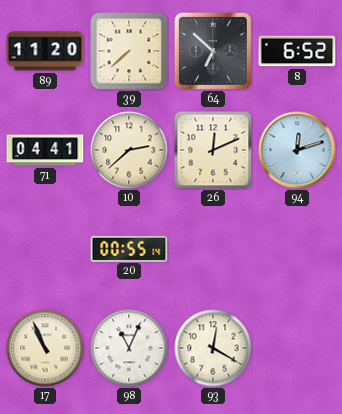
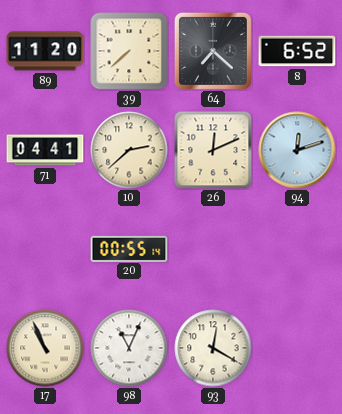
64: 6:52 -> 7:22
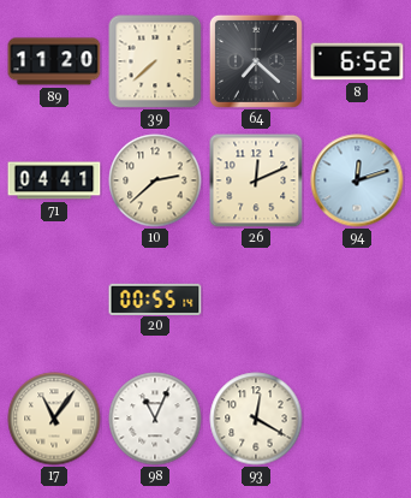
17: 10:56 -> 11:06
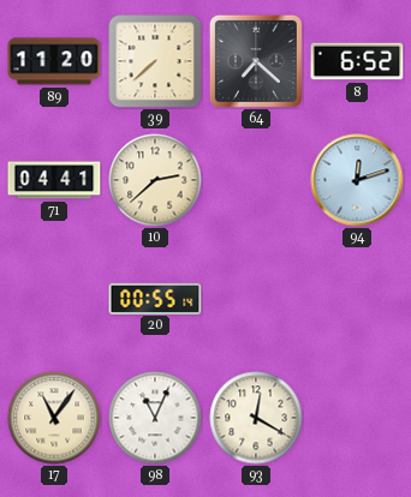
26: 12:11 -> none
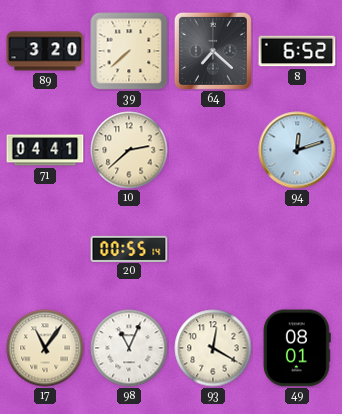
89: 11:20 -> 3:20
49: none -> 08:01
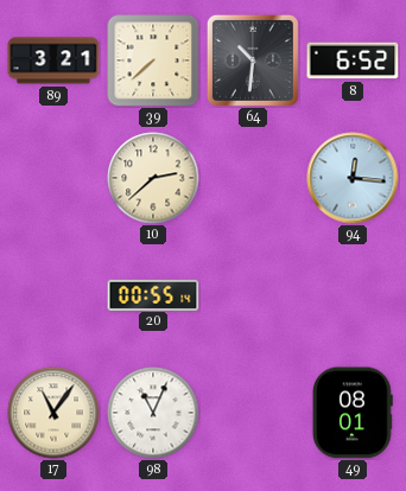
89: 3:20 -> 3:21
64: 7:22 -> 10:31
71: 04:41 -> none
94: 12:12 -> 12:16
93: 12:20 -> none
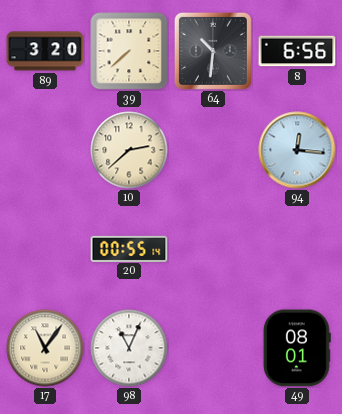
89: 3:21 -> 3:20
8: 6:52 -> 6:56
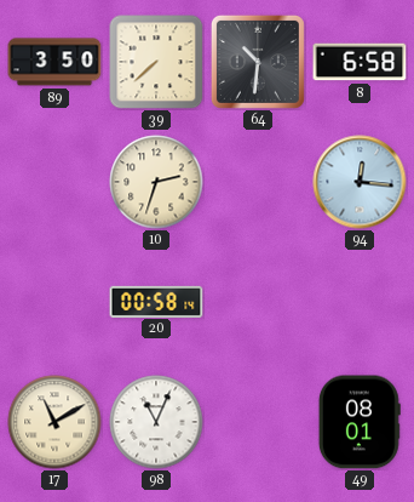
89: 3:20 -> 3:50
8: 6:56 -> 6:58
10: 2:38 -> 2:33
20: 00:55 -> 00:58
17: 11:06 -> 11:10
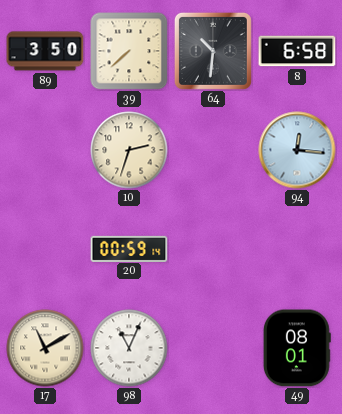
20: 00:58 -> 00:59
